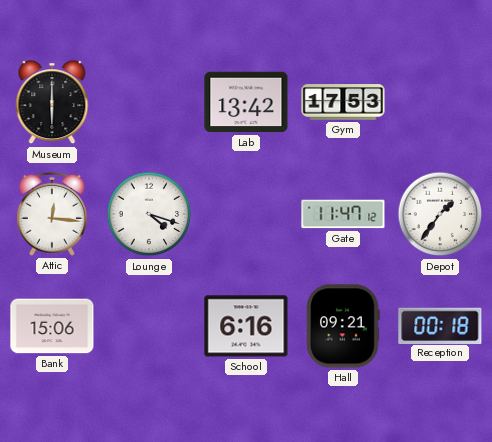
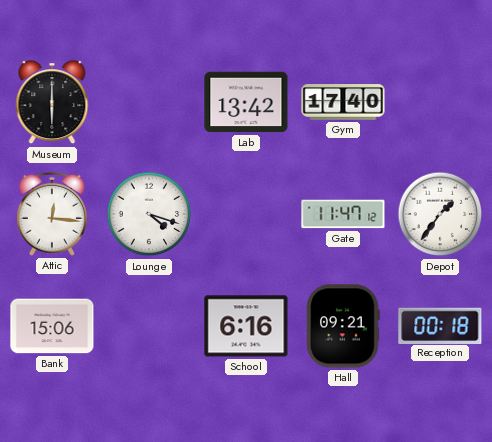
Gym: 17:53 -> 17:40
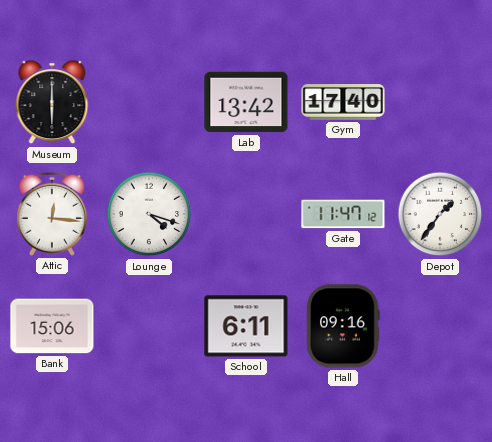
School: 6:16 -> 6:11
Hall: 09:21 -> 09:16
Reception: 00:18 -> none
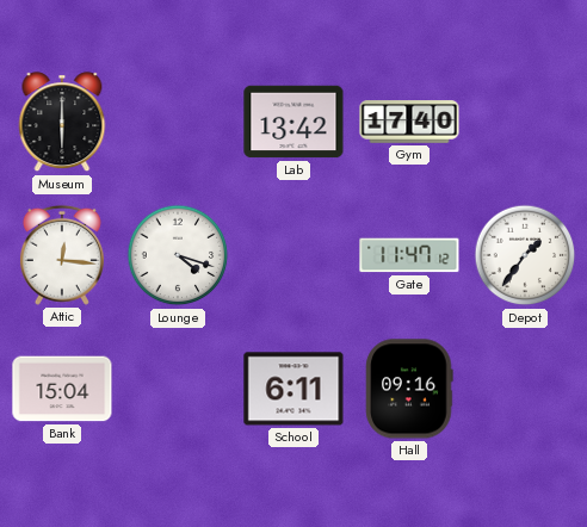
Bank: 15:06 -> 15:04
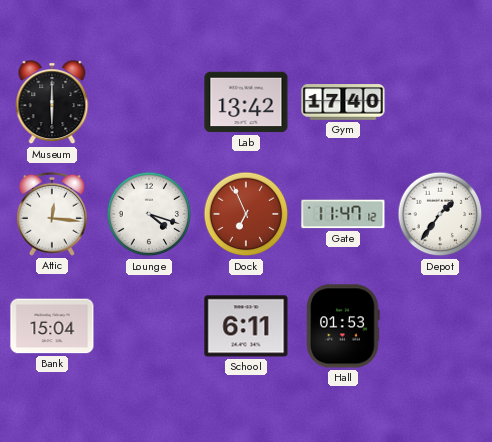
Dock: none -> 6:56
Hall: 09:16 -> 01:53
